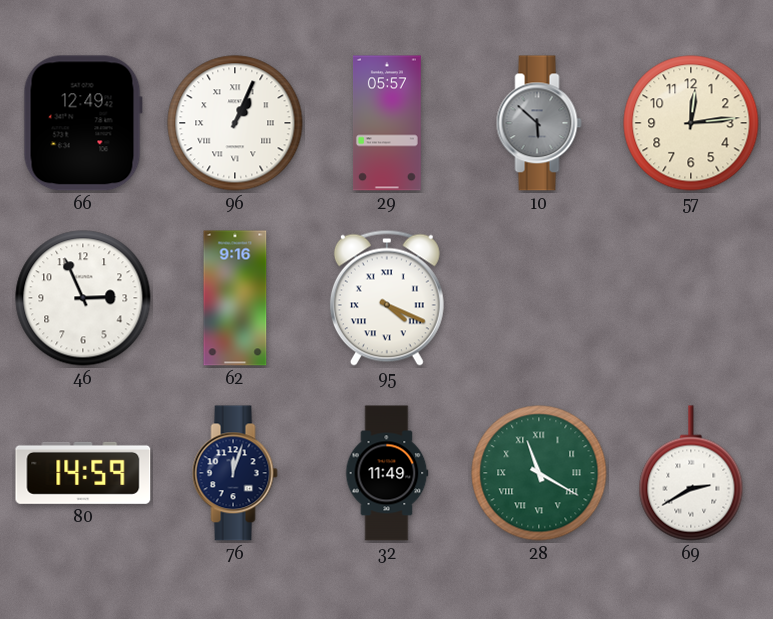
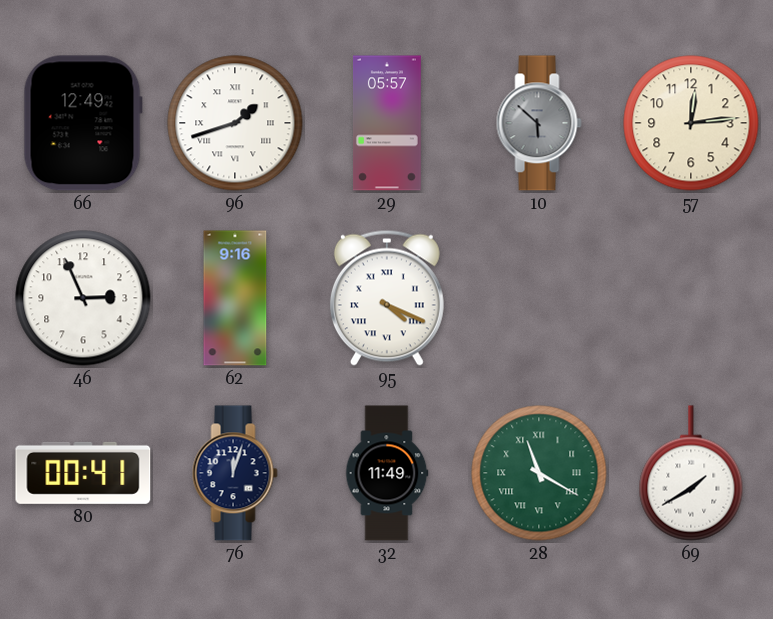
96: 1:04 -> 1:42
80: 14:59 -> 00:41
69: 2:40 -> 1:40
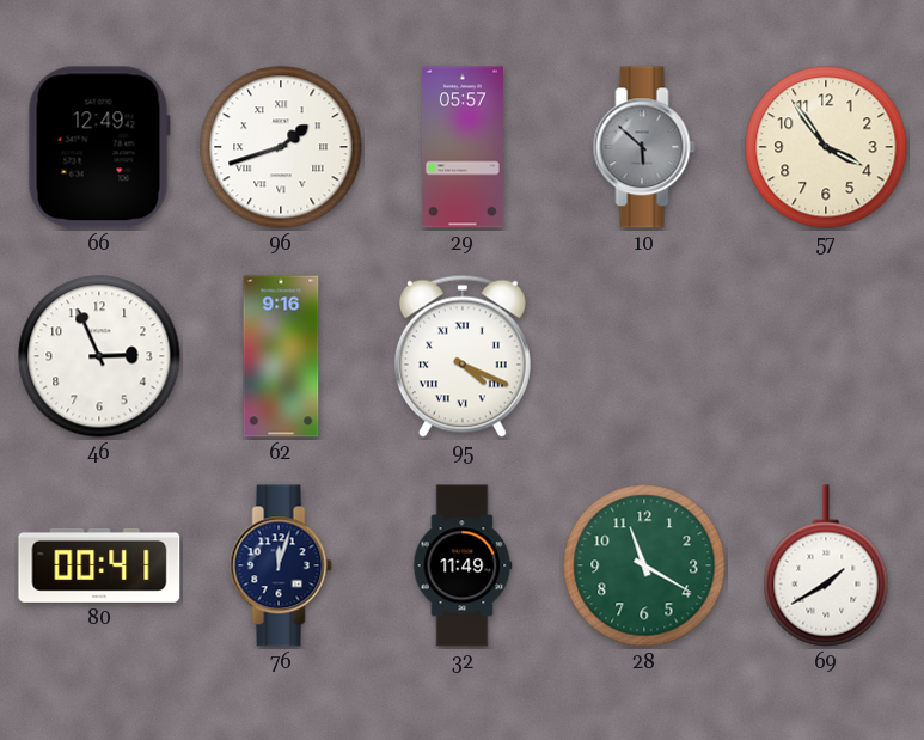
57: 12:14 -> 3:54
28 numerals: Roman -> Arabic
